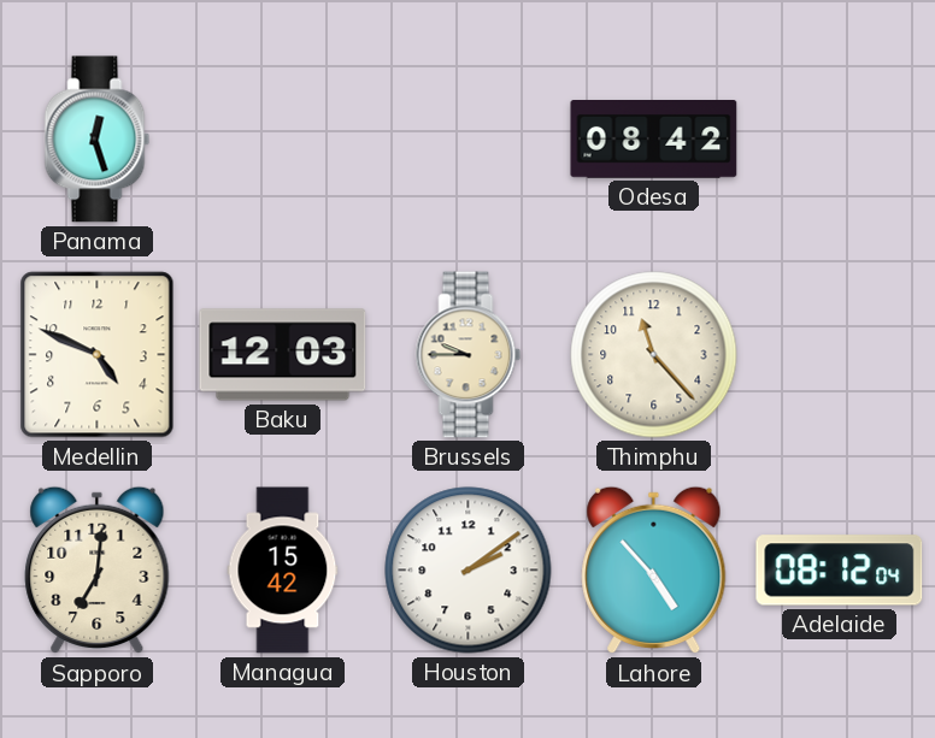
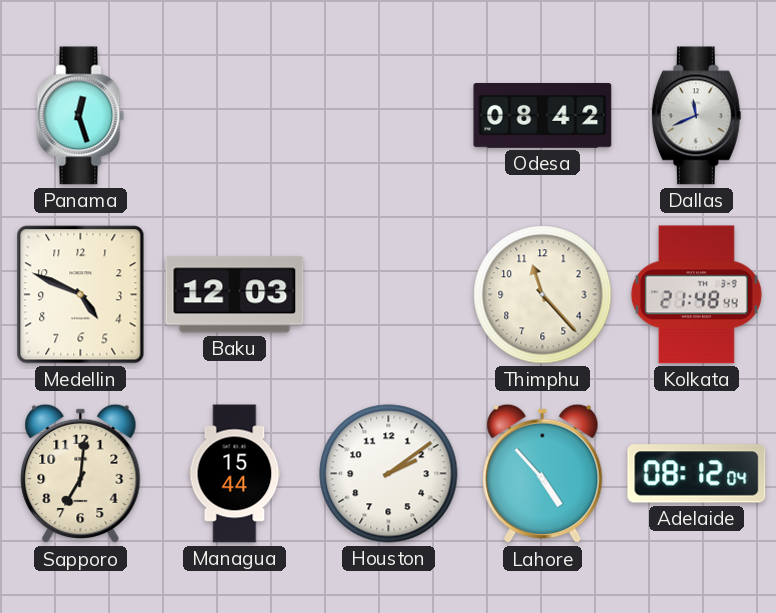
Dallas: none -> 11:41
Brussels: 9:45 -> none
Kolkata: none -> 21:48
Managua: 15:42 -> 15:44
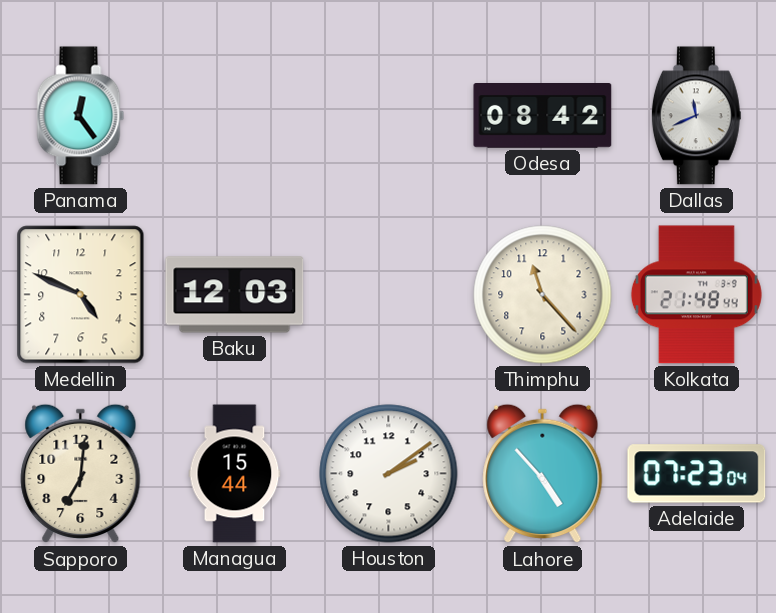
Panama: 12:27 -> 12:24
Adelaide: 08:12 -> 07:23
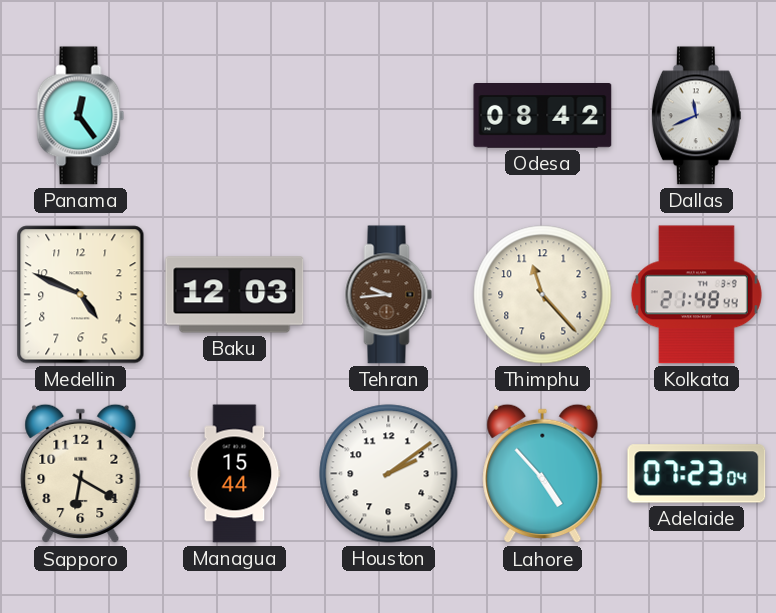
Tehran: none -> 9:44
Sapporo: 7:01 -> 6:20
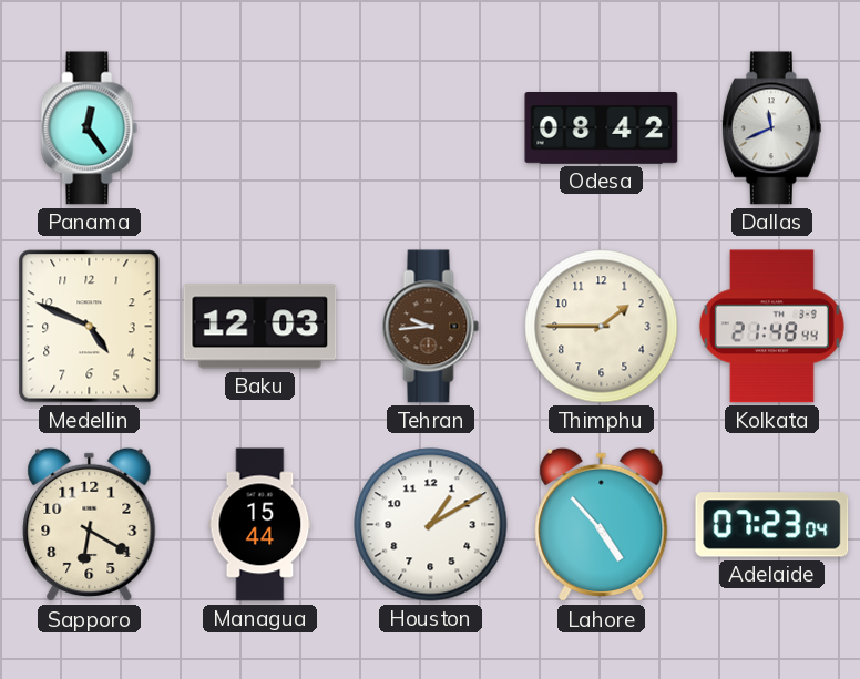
Thimphu: 11:23 -> 1:45
Houston: 2:09 -> 1:10
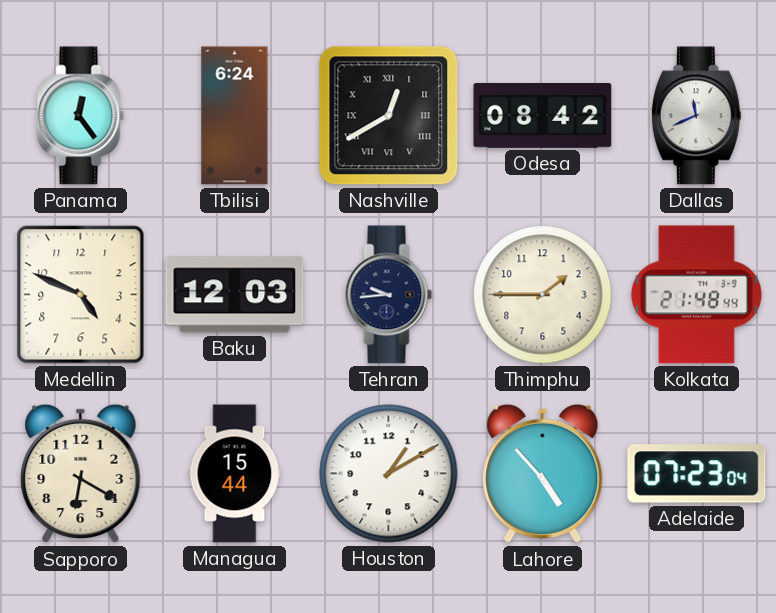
Tbilisi: none -> 6:24
Nashville: none -> 12:40
Tehran dial: brown -> navy
